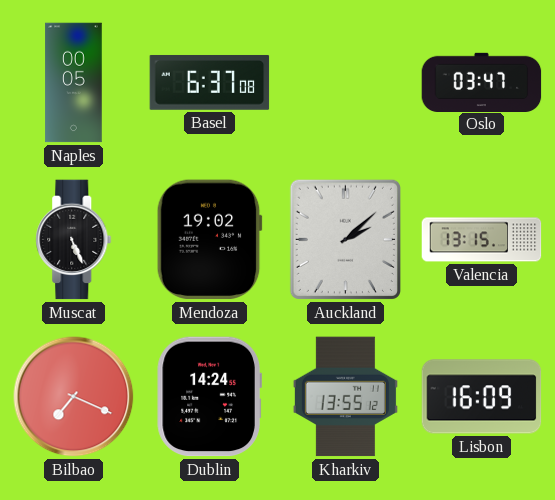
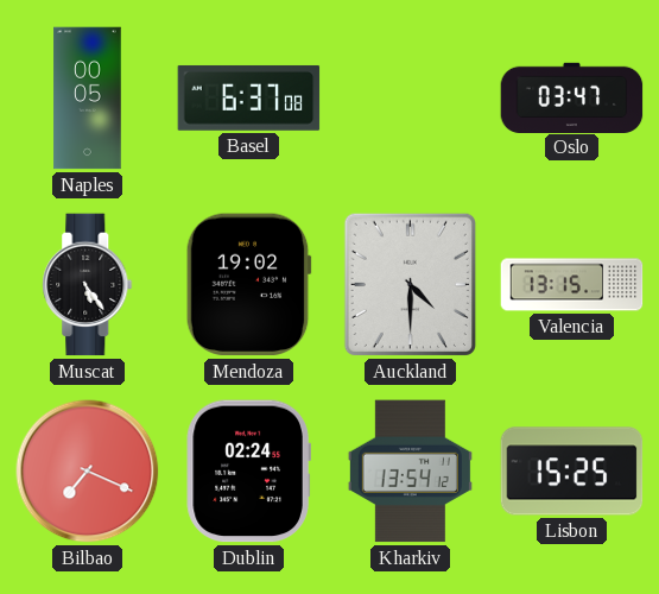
Muscat: 5:26 -> 5:24
Auckland: 2:08 -> 4:30
Dublin: 14:24 -> 02:24
Kharkiv: 13:55 -> 13:54
Lisbon: 16:09 -> 15:25
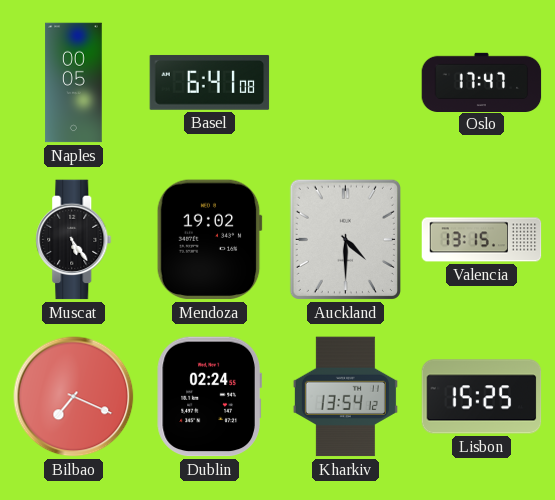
Basel: 6:37 -> 6:41
Oslo: 03:47 -> 17:47
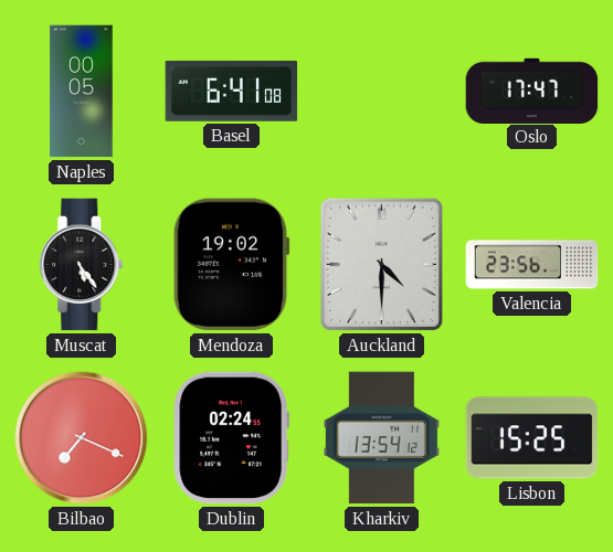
Valencia: 13:15 -> 23:56
